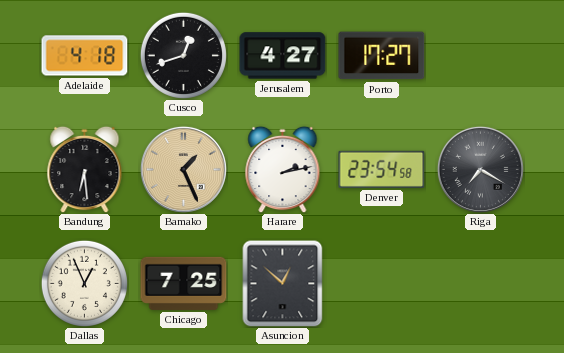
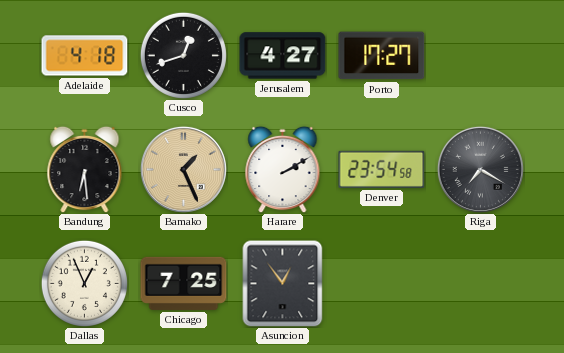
Harare: 2:13 -> 2:10
Asuncion: 12:52 -> 12:54
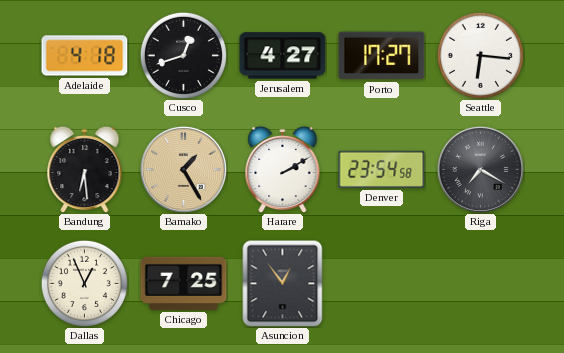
Seattle: none -> 6:16
Bamako: 1:26 -> 1:25
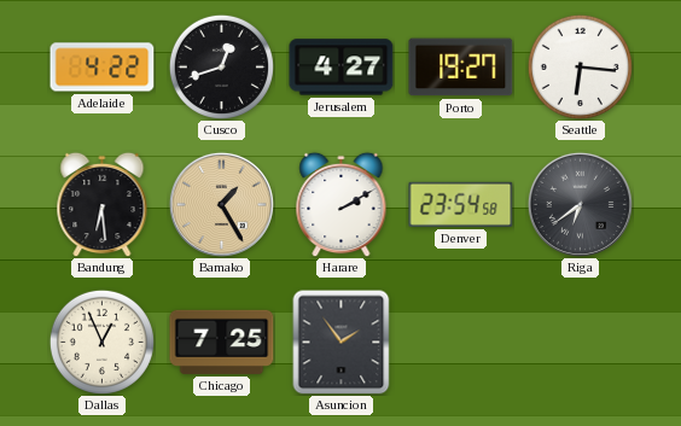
Adelaide: 4:18 -> 4:22
Porto: 17:27 -> 19:27
Riga: 7:20 -> 6:39
Asuncion: 12:54 -> 1:54
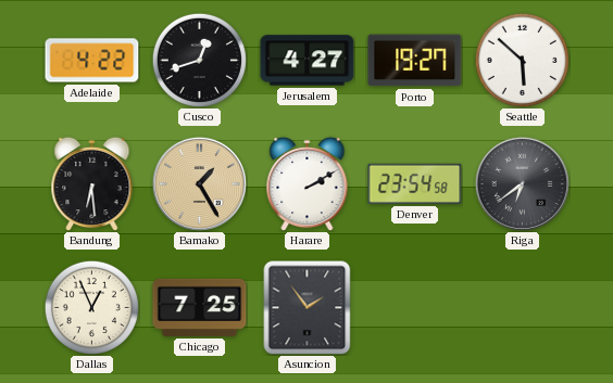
Seattle: 6:16 -> 5:52
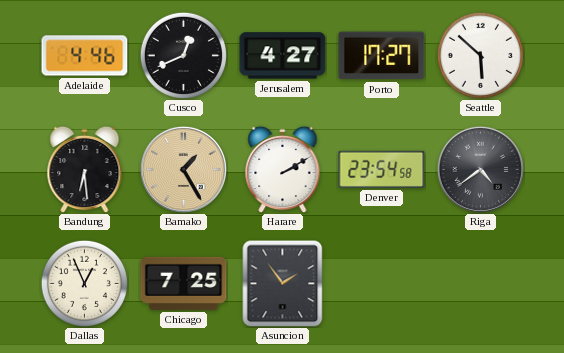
Adelaide: 4:22 -> 4:46
Cusco: 12:42 -> 12:41
Porto: 19:27 -> 17:27
Riga: 6:39 -> 4:39
